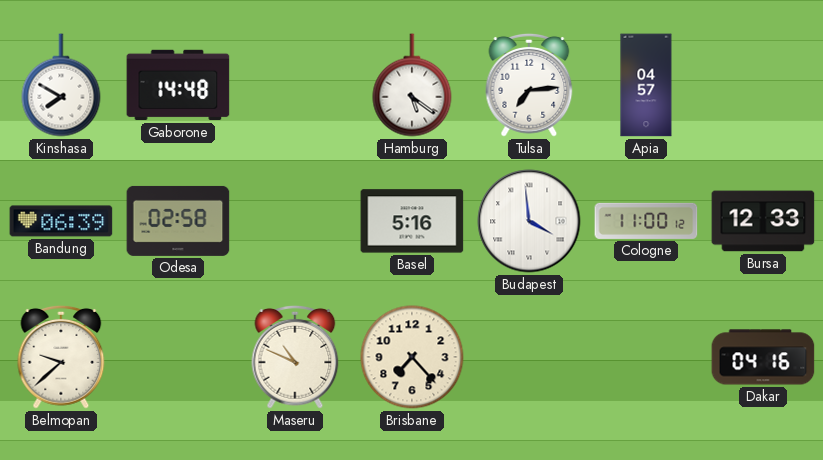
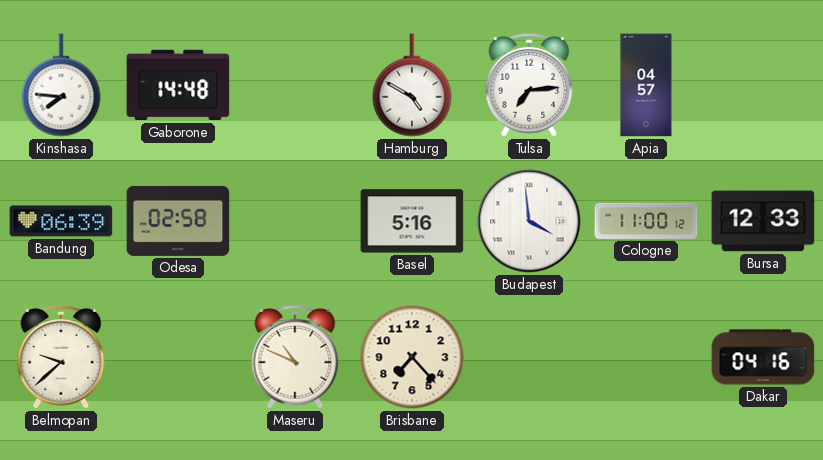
Kinshasa: 7:50 -> 7:46
Hamburg: 5:21 -> 4:50
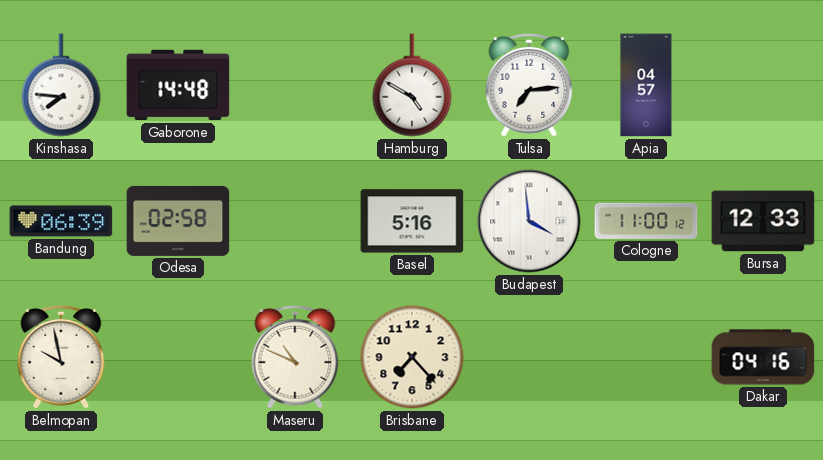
Belmopan: 9:38 -> 9:58
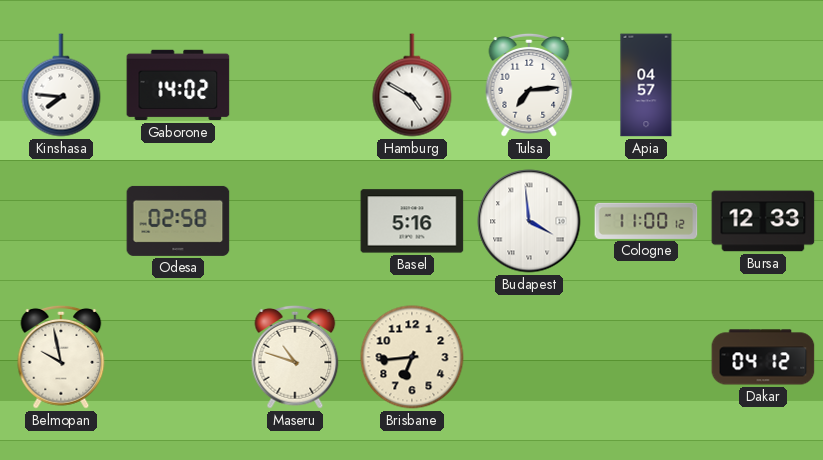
Gaborone: 14:48 -> 14:02
Bandung: 06:39 -> none
Maseru: 10:49 -> 10:48
Brisbane: 7:23 -> 6:44
Dakar: 04:16 -> 04:12
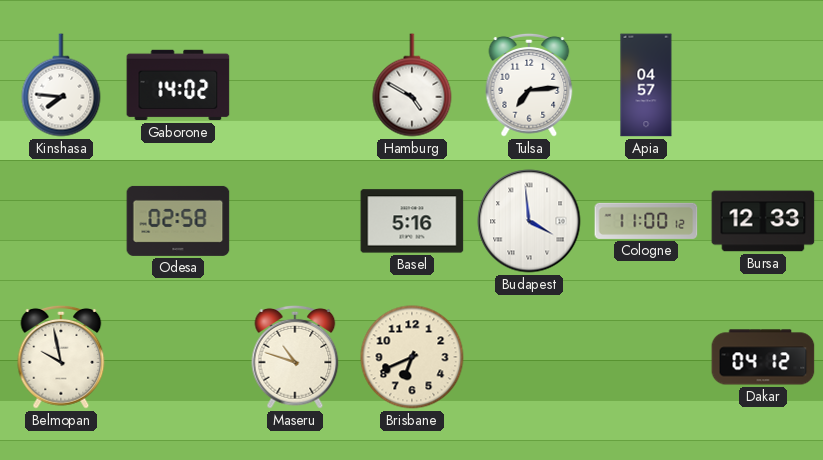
Brisbane: 6:44 -> 6:41
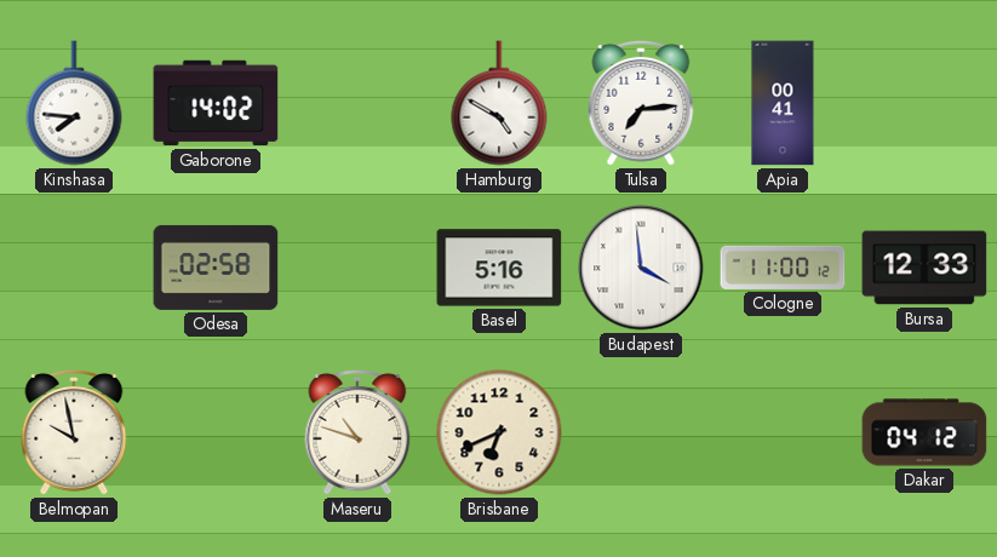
Apia: 04:57 -> 00:41
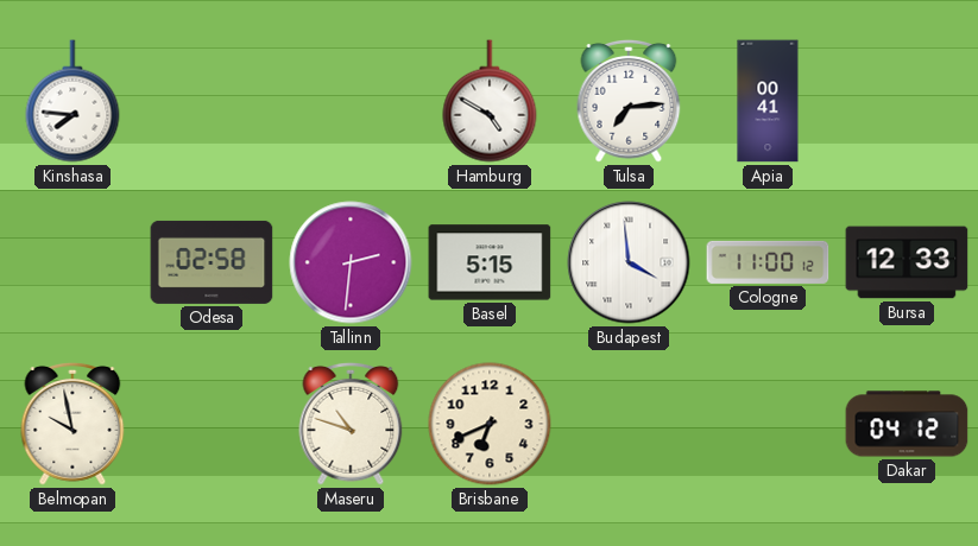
Gaborone: 14:02 -> none
Tallinn: none -> 2:31
Basel: 5:16 -> 5:15
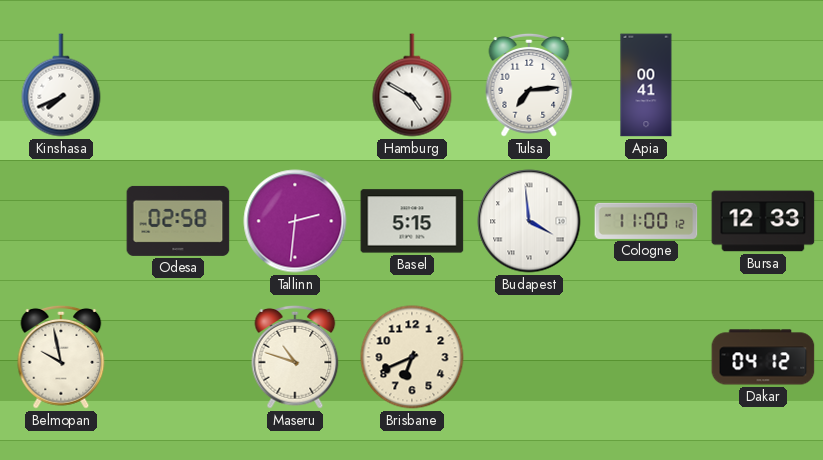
Kinshasa: 7:46 -> 7:41
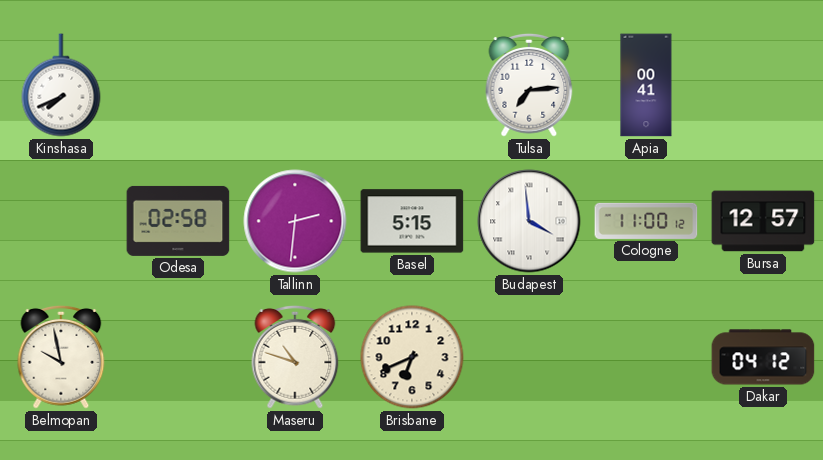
Hamburg: 4:50 -> none
Bursa: 12:33 -> 12:57
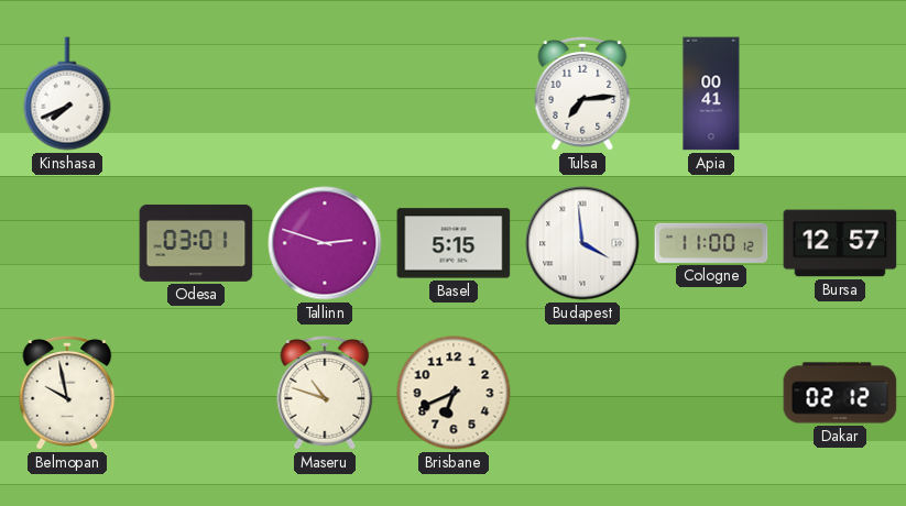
Odesa: 02:58 -> 03:01
Tallinn: 2:31 -> 2:48
Dakar: 04:12 -> 02:12
